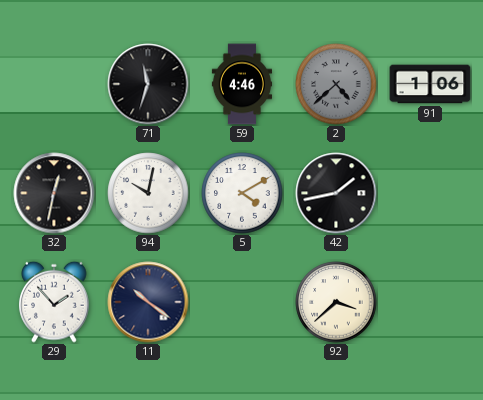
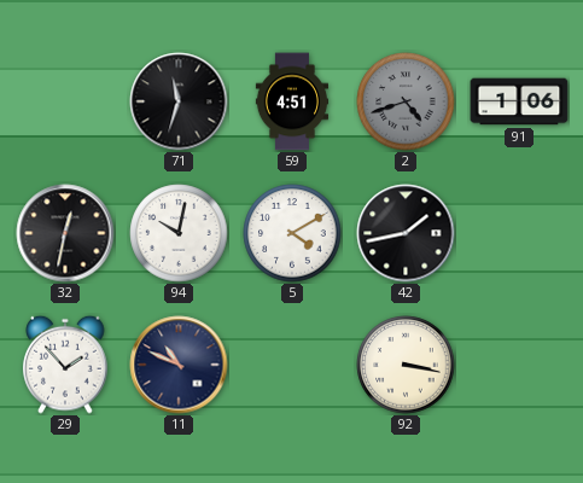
59: 4:46 -> 4:51
2: 4:38 -> 4:42
11: 10:21 -> 10:49
92: 3:38 -> 3:17
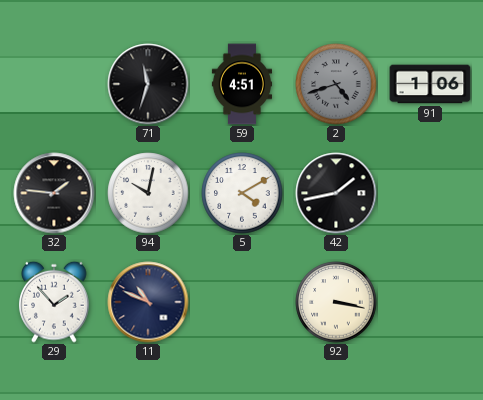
32: 12:32 -> 1:46
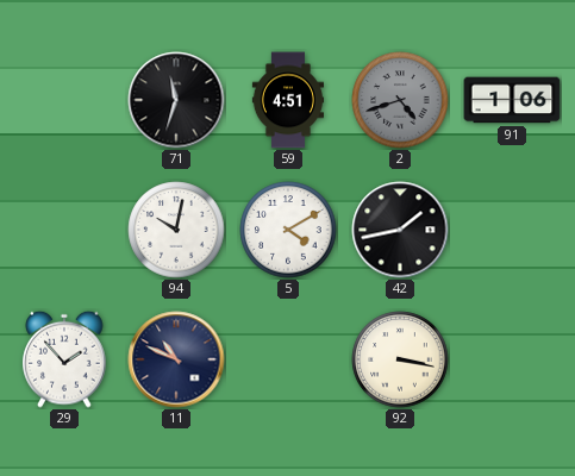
32: 1:46 -> none
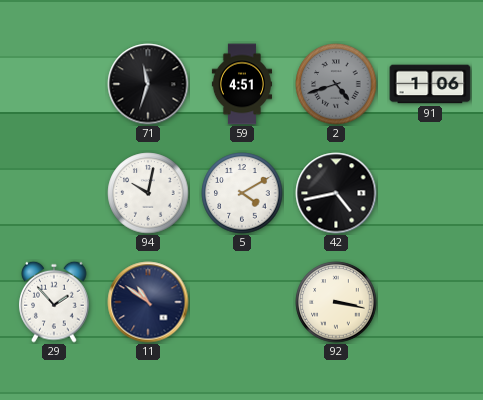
42: 1:43 -> 4:43
11: 10:49 -> 10:51
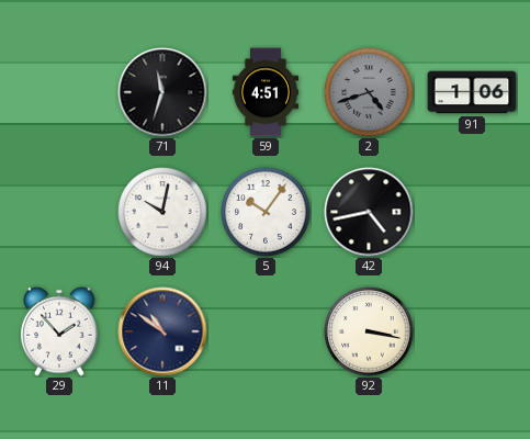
5: 4:10 -> 10:06
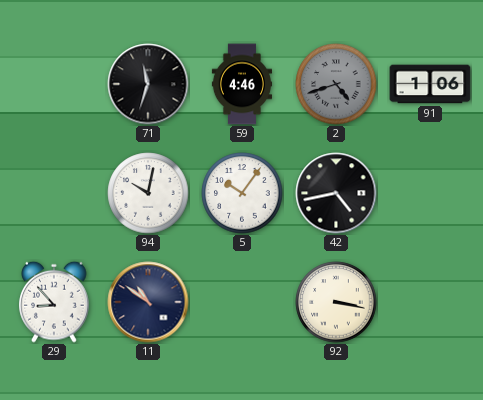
59: 4:51 -> 4:46
29: 1:53 -> 8:53
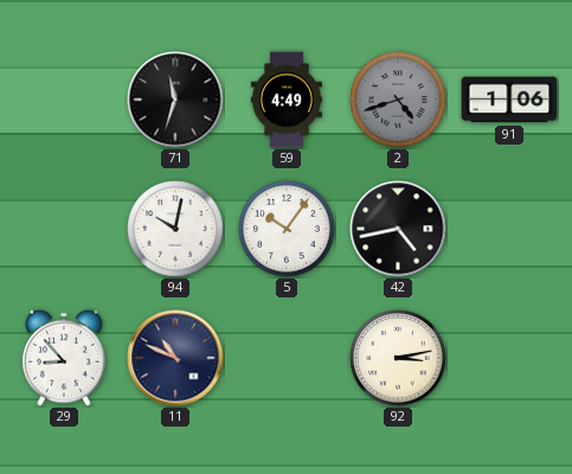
59: 4:46 -> 4:49
11: 10:51 -> 10:49
92: 3:17 -> 3:13
